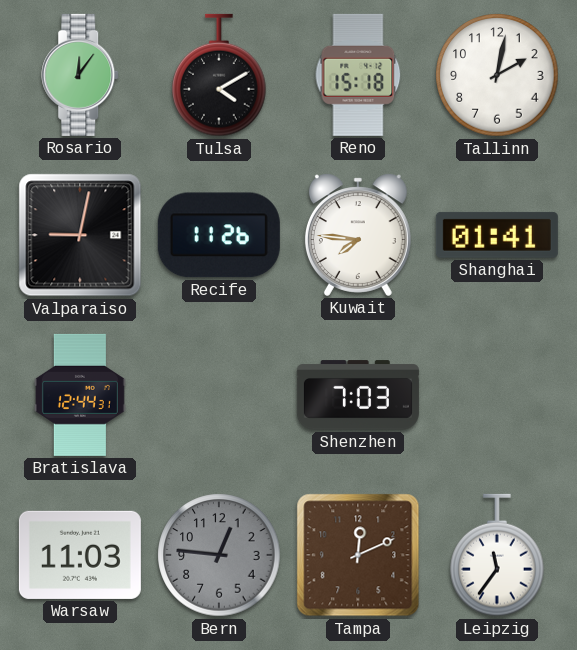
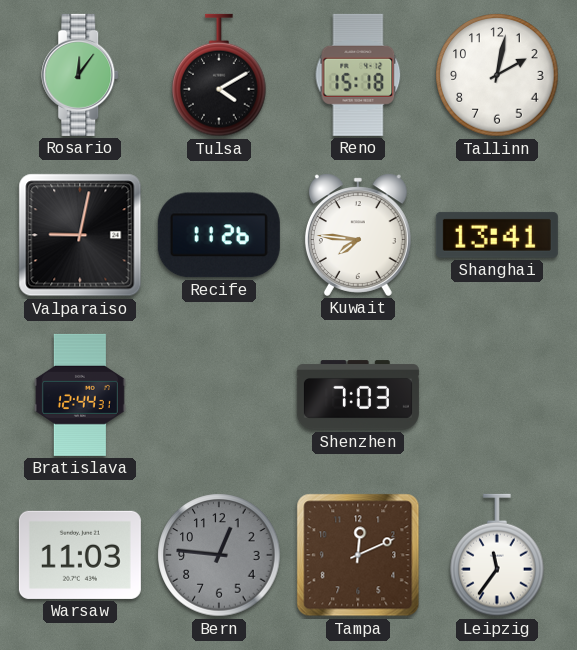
Shanghai: 01:41 -> 13:41
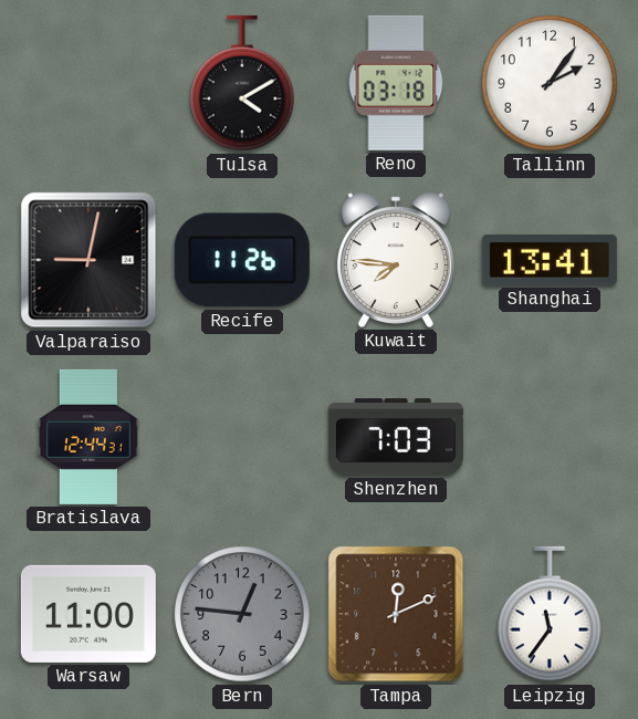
Rosario: 12:06 -> none
Reno: 15:18 -> 03:18
Tallinn: 2:02 -> 2:06
Warsaw: 11:03 -> 11:00
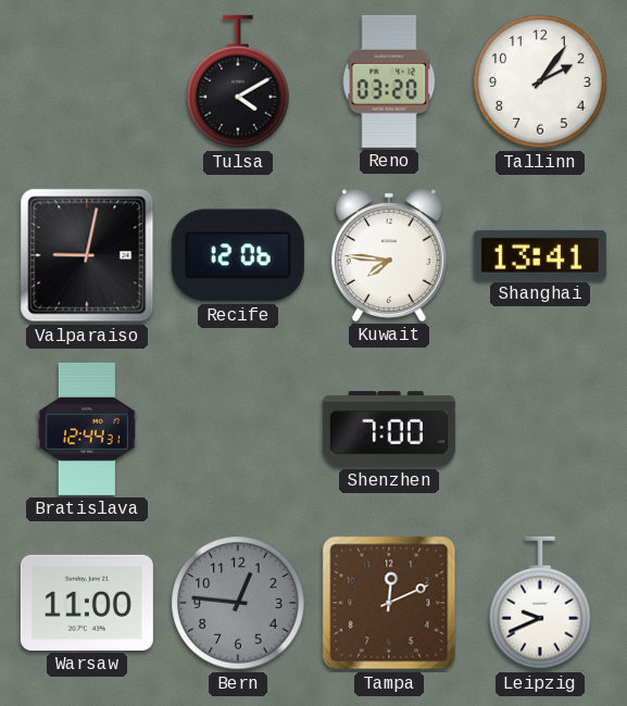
Reno: 03:18 -> 03:20
Recife: 11:26 -> 12:06
Shenzhen: 7:03 -> 7:00
Leipzig: 11:36 -> 9:41
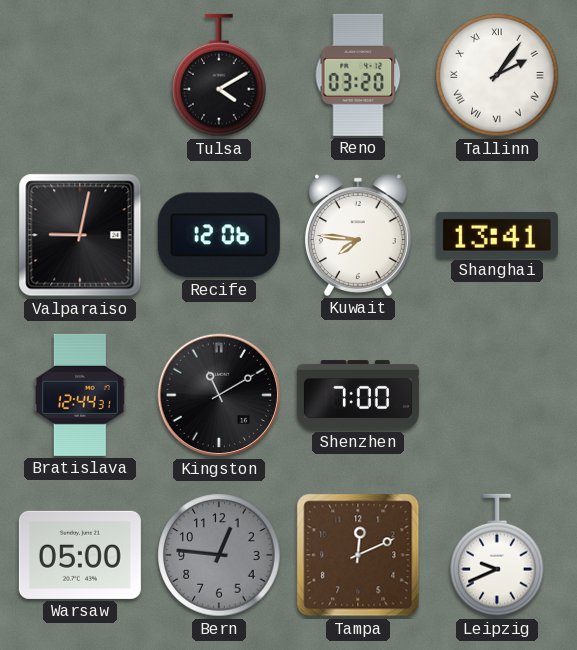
Tallinn numerals: Arabic -> Roman
Kingston: none -> 11:10
Warsaw: 11:00 -> 05:00
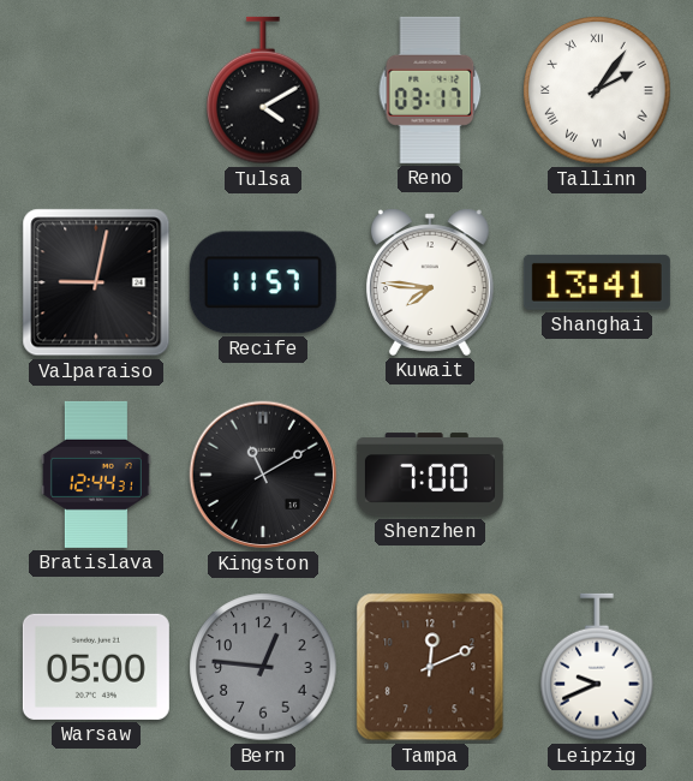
Reno: 03:20 -> 03:17
Recife: 12:06 -> 11:57
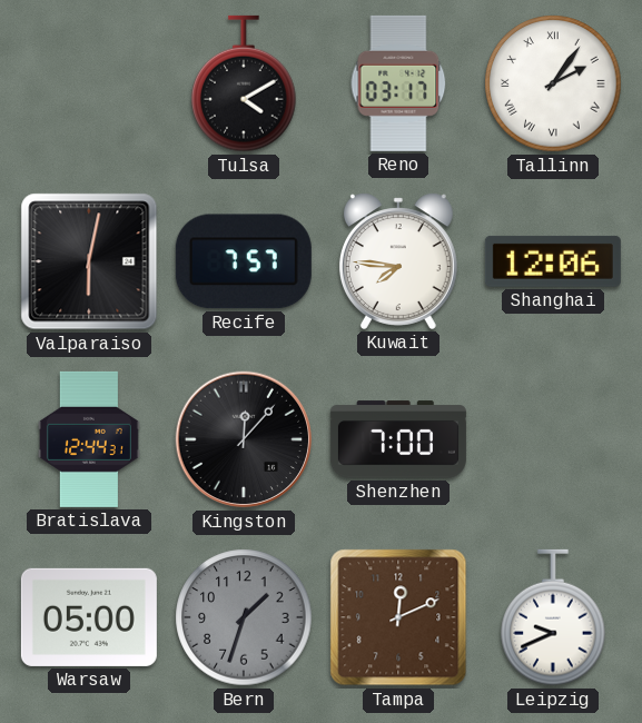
Valparaiso: 9:02 -> 6:02
Recife: 11:57 -> 7:57
Shanghai: 13:41 -> 12:06
Kingston: 11:10 -> 12:07
Bern: 12:46 -> 1:33
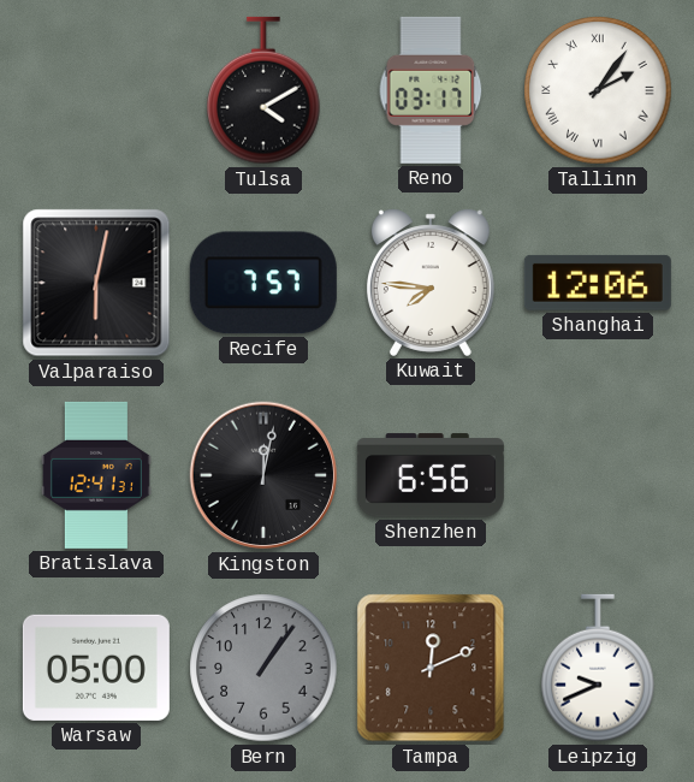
Bratislava: 12:44 -> 12:41
Kingston: 12:07 -> 12:02
Shenzhen: 7:00 -> 6:56
Bern: 1:33 -> 1:06
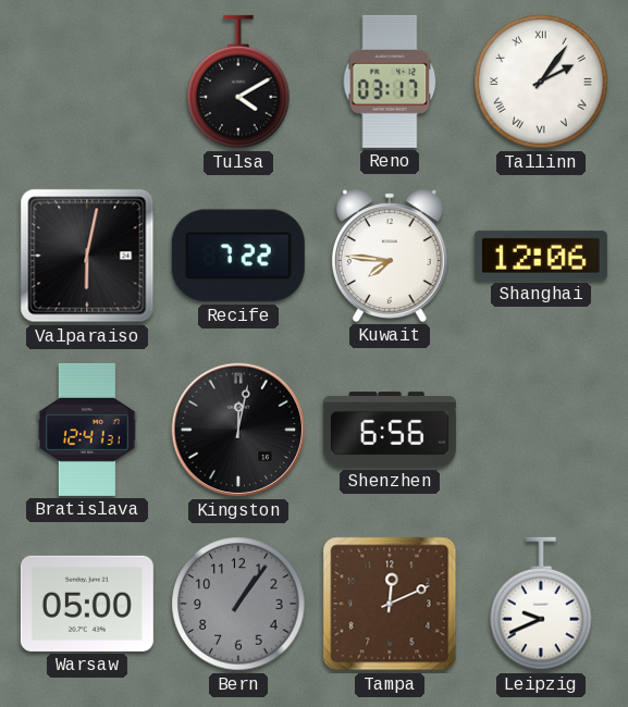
Recife: 7:57 -> 7:22
